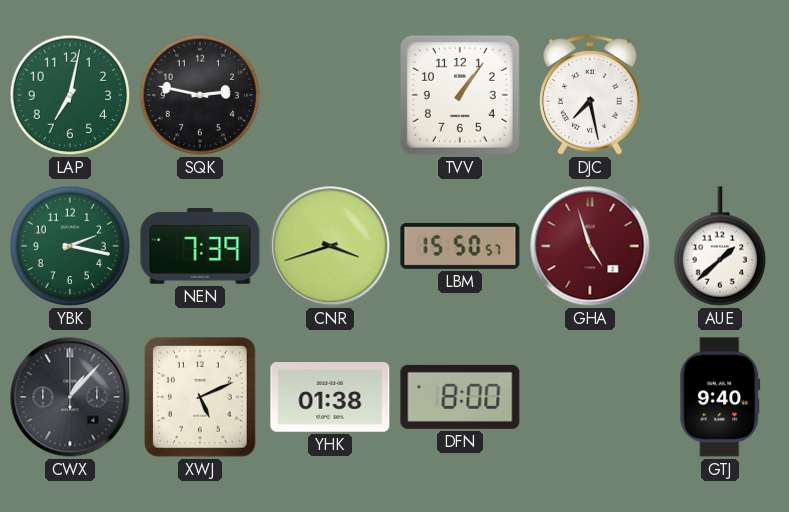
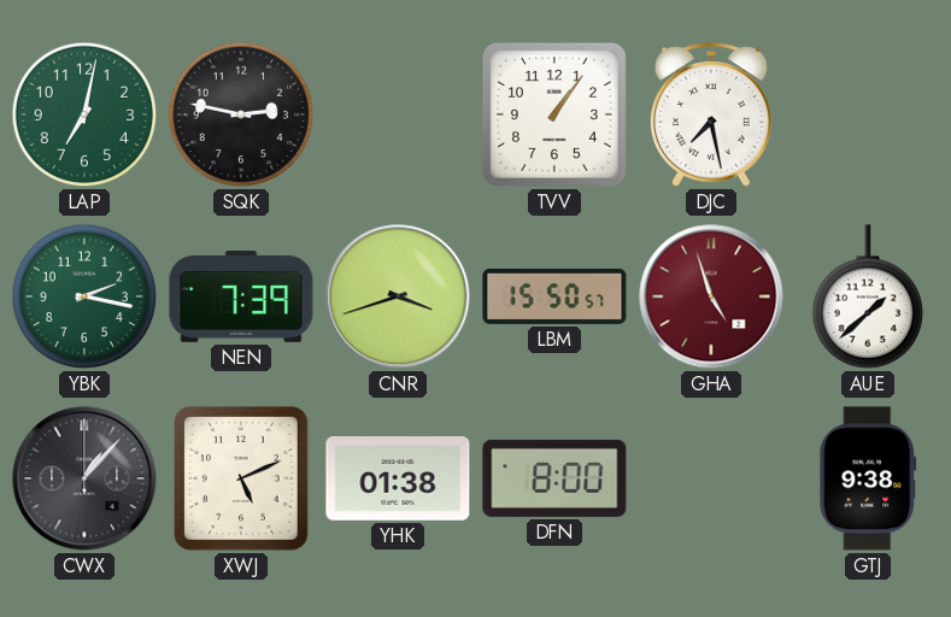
GTJ: 9:40 -> 9:38
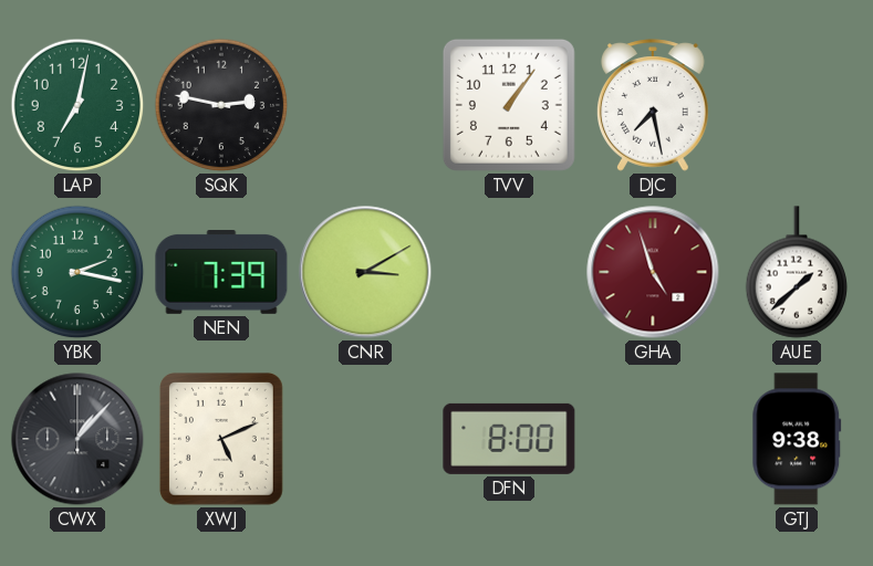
CNR: 3:42 -> 3:10
LBM: 15:50 -> none
YHK: 01:38 -> none
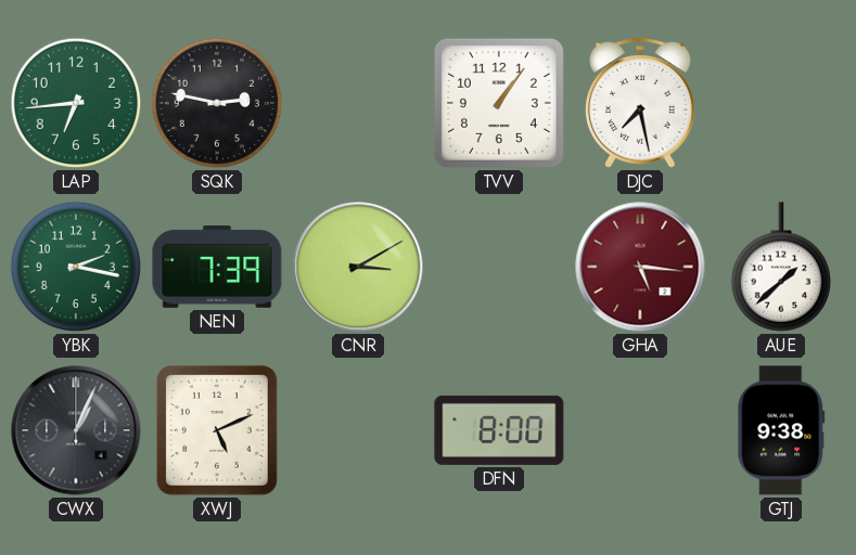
LAP: 7:02 -> 6:44
GHA: 4:57 -> 5:16
CWX: 1:07 -> 1:04
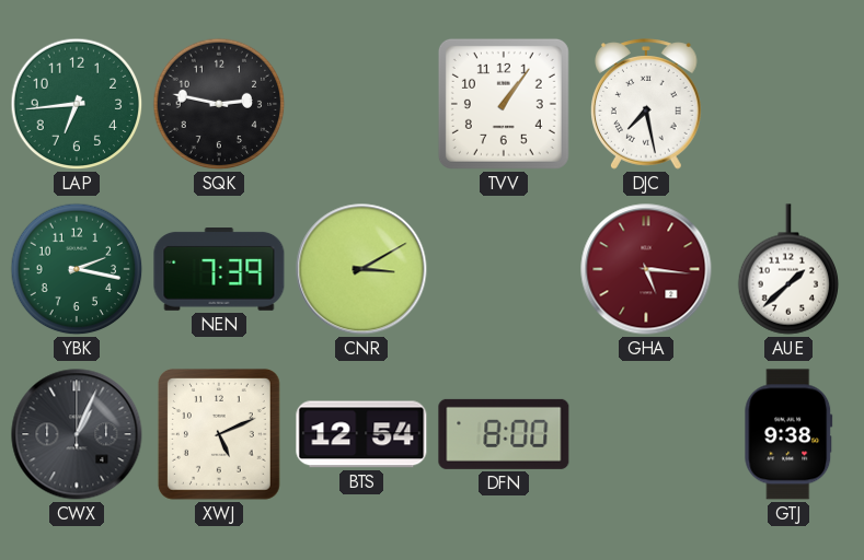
BTS: none -> 12:54
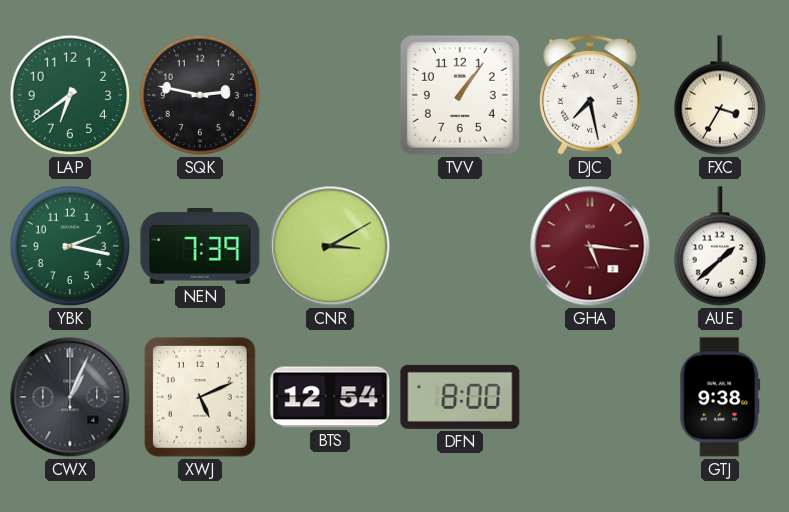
LAP: 6:44 -> 6:39
FXC: none -> 3:35
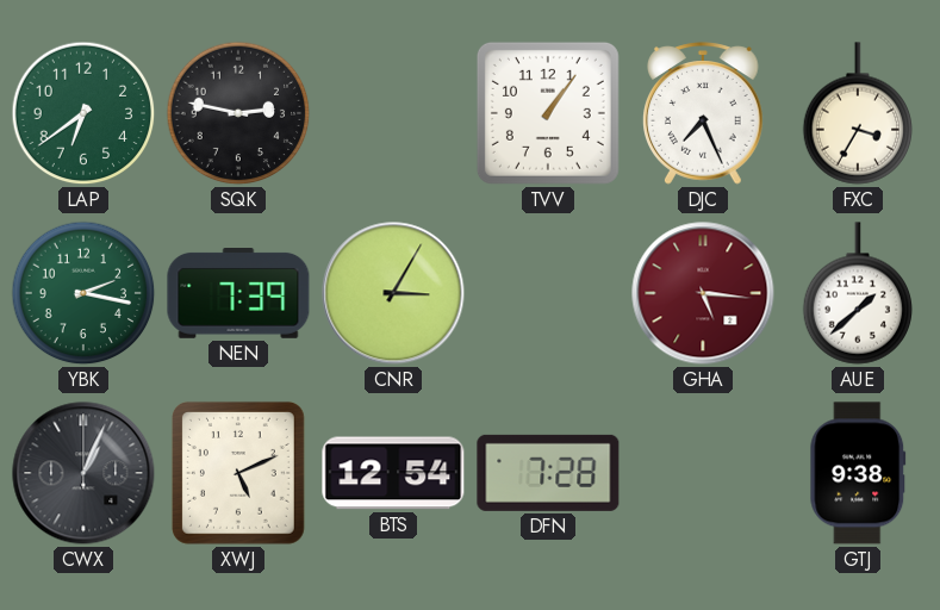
DJC: 7:28 -> 7:26
CNR: 3:10 -> 3:05
DFN: 8:00 -> 7:28
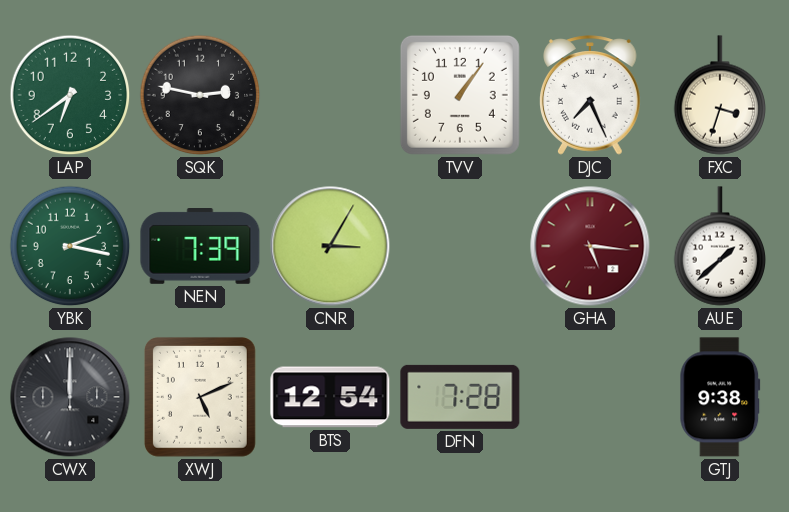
FXC: 3:35 -> 3:33
CWX: 1:04 -> 12:00
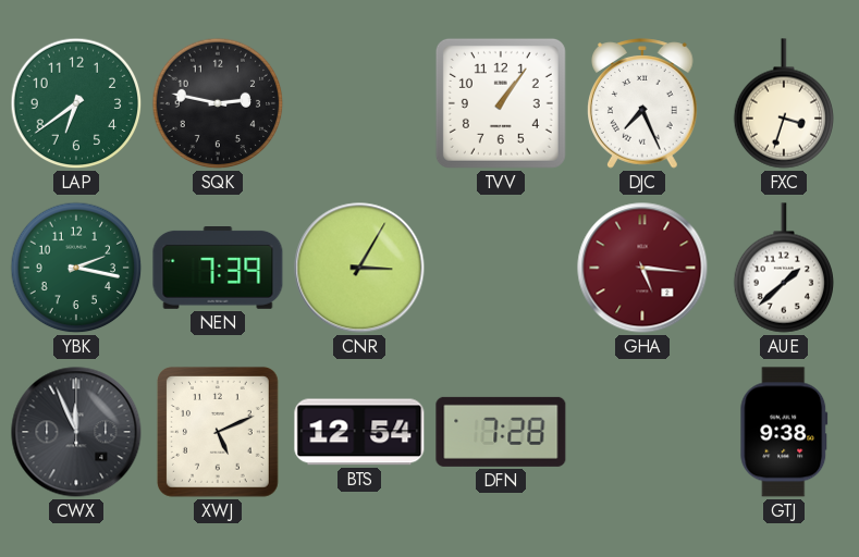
CWX: 12:00 -> 11:56
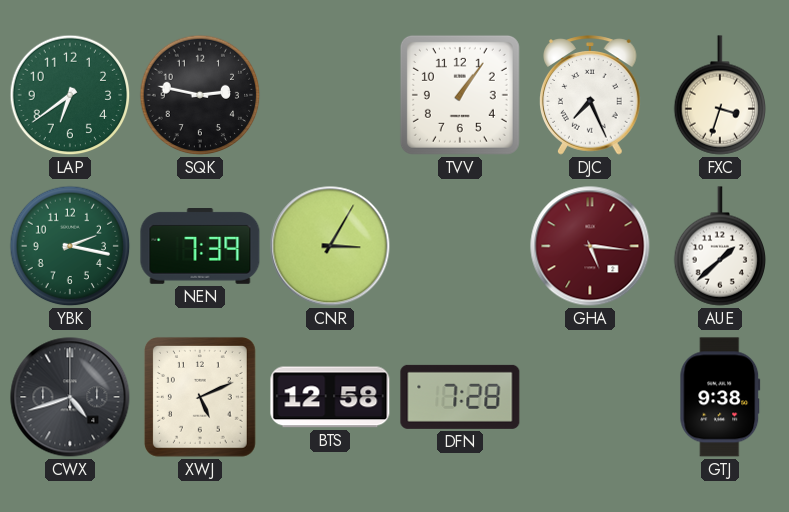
CWX: 11:56 -> 4:42
BTS: 12:54 -> 12:58
